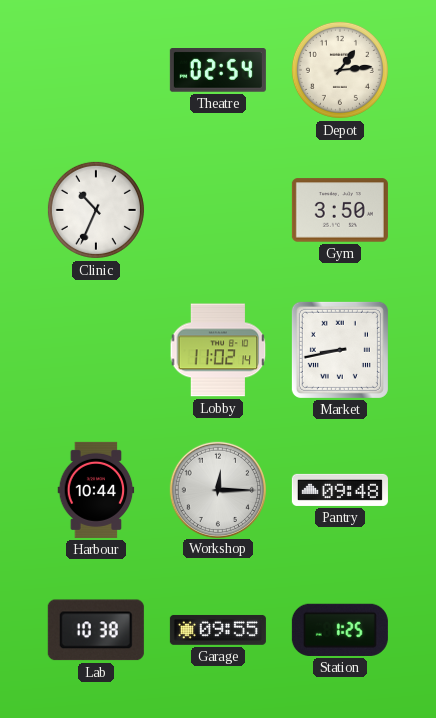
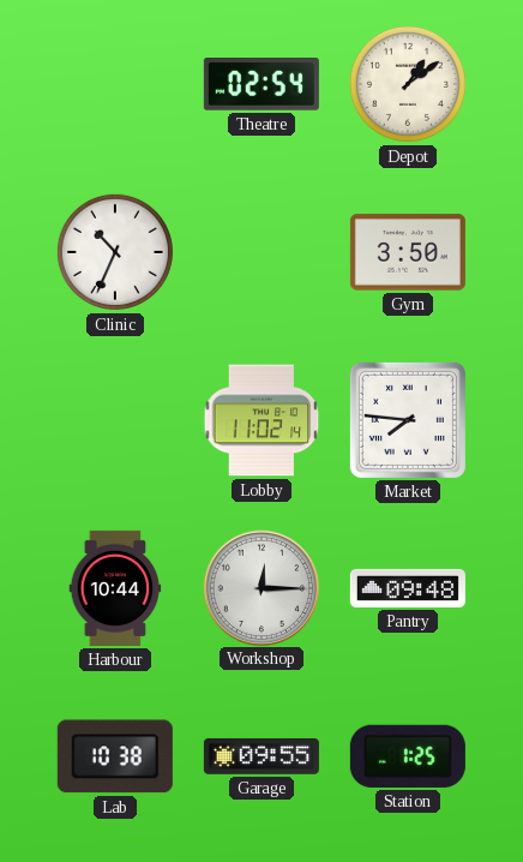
Depot: 1:14 -> 1:09
Market: 8:43 -> 7:46
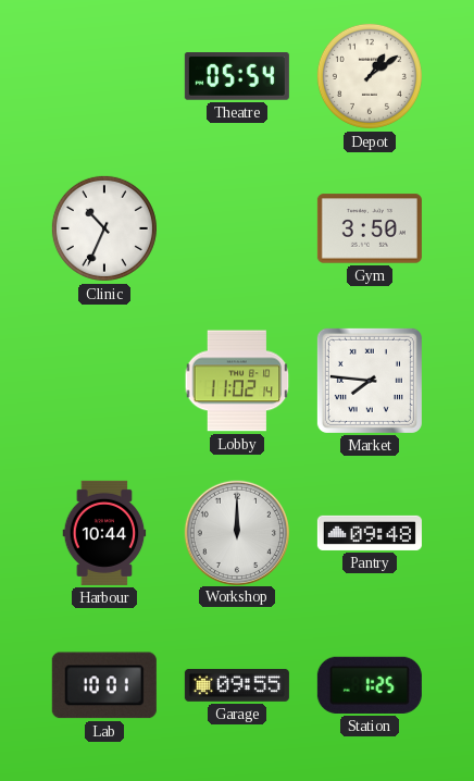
Theatre: 02:54 -> 05:54
Workshop: 12:15 -> 12:00
Lab: 10:38 -> 10:01
